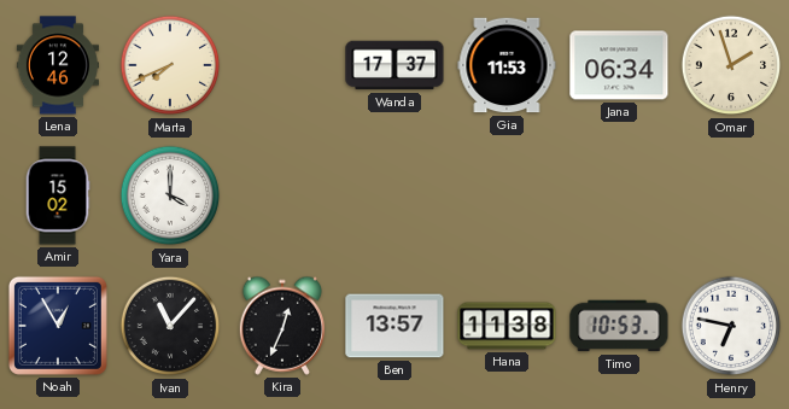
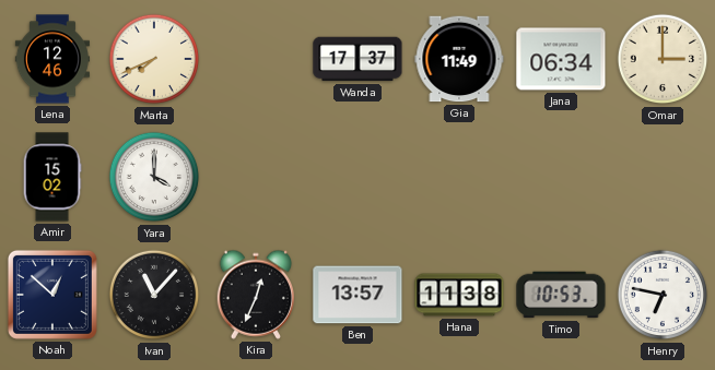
Gia: 11:53 -> 11:49
Omar: 1:57 -> 3:00
Noah: 12:55 -> 12:52
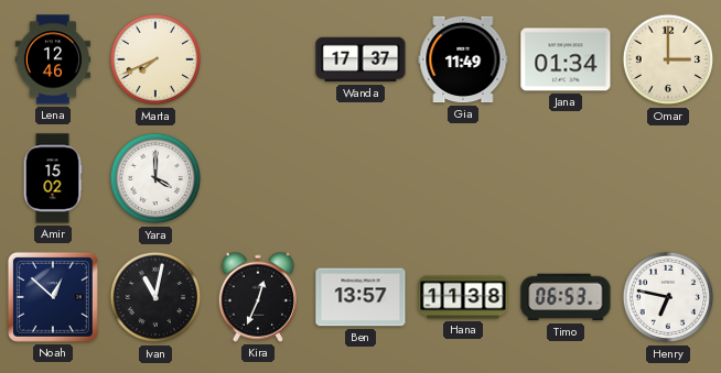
Jana: 06:34 -> 01:34
Ivan: 11:07 -> 11:02
Timo: 10:53 -> 06:53
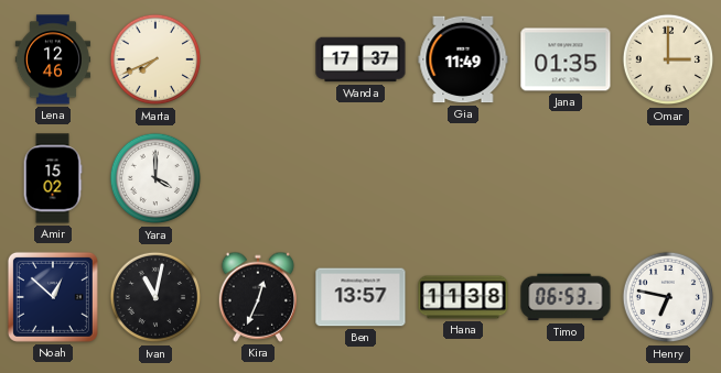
Jana: 01:34 -> 01:35
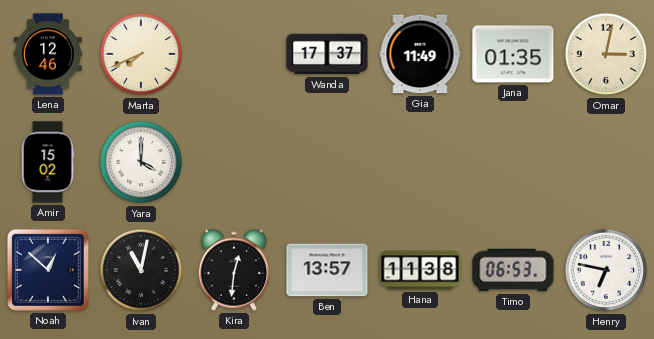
Omar: 3:00 -> 3:02
Kira: 12:34 -> 12:31
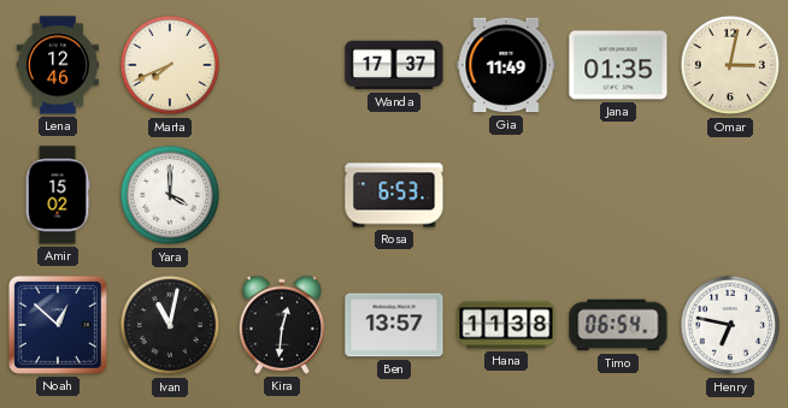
Rosa: none -> 6:53
Timo: 06:53 -> 06:54
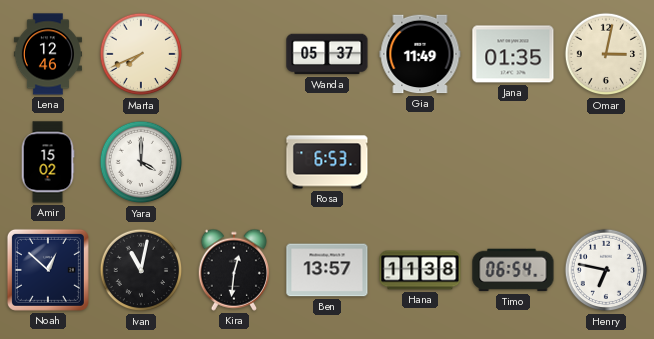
Wanda: 17:37 -> 05:37
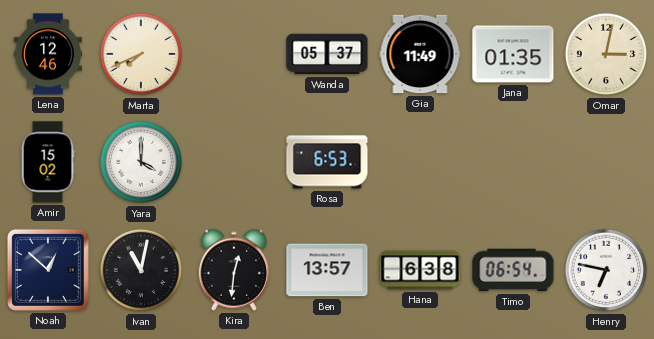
Hana: 11:38 -> 6:38
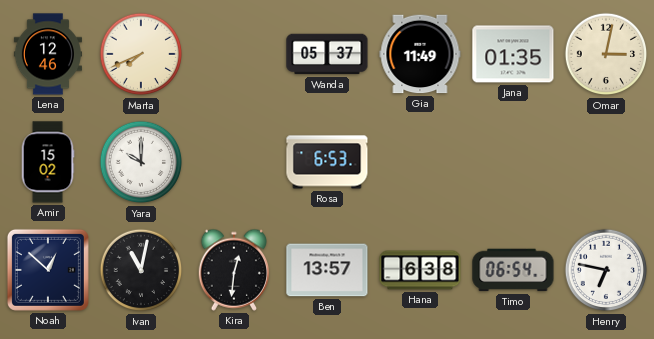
Yara: 4:00 -> 10:00
